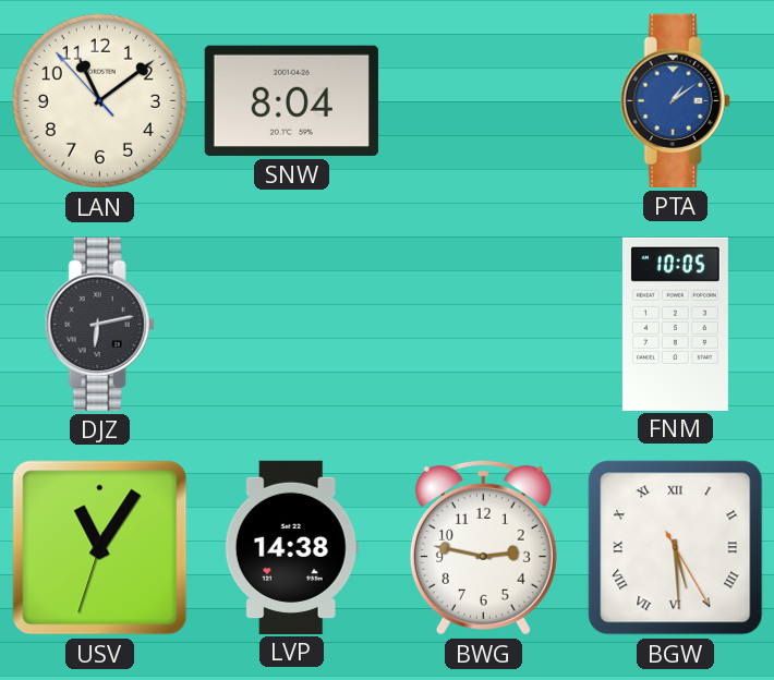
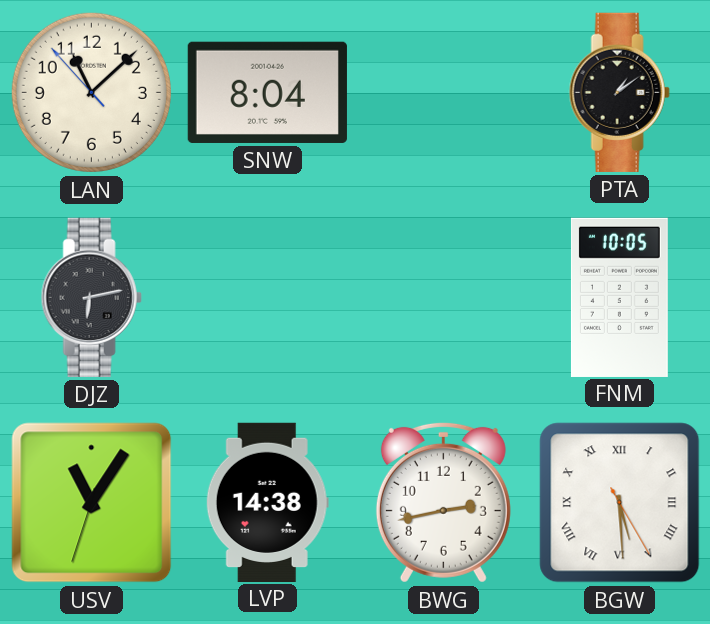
LAN: 11:08 -> 11:07
PTA dial: blue -> black
BWG: 2:47 -> 2:43
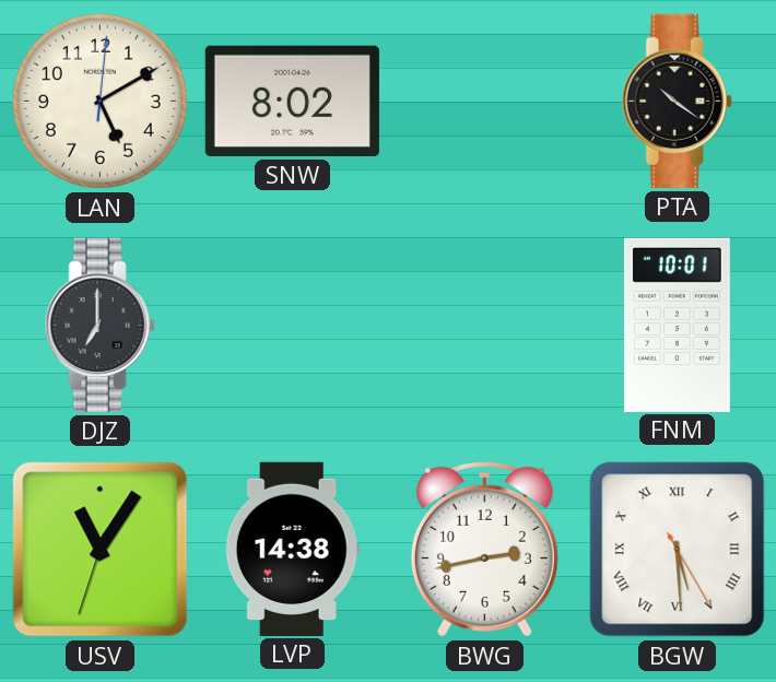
LAN: 11:07 -> 5:10
SNW: 8:04 -> 8:02
PTA: 1:09 -> 10:21
DJZ: 6:13 -> 7:00
FNM: 10:05 -> 10:01
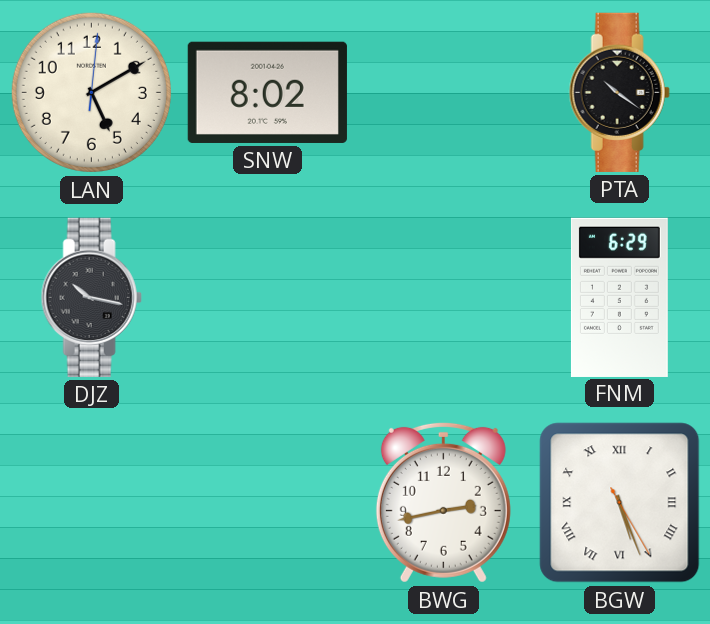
DJZ: 7:00 -> 10:17
FNM: 10:01 -> 6:29
USV: 11:05 -> none
LVP: 14:38 -> none
BGW: 5:29 -> 5:26
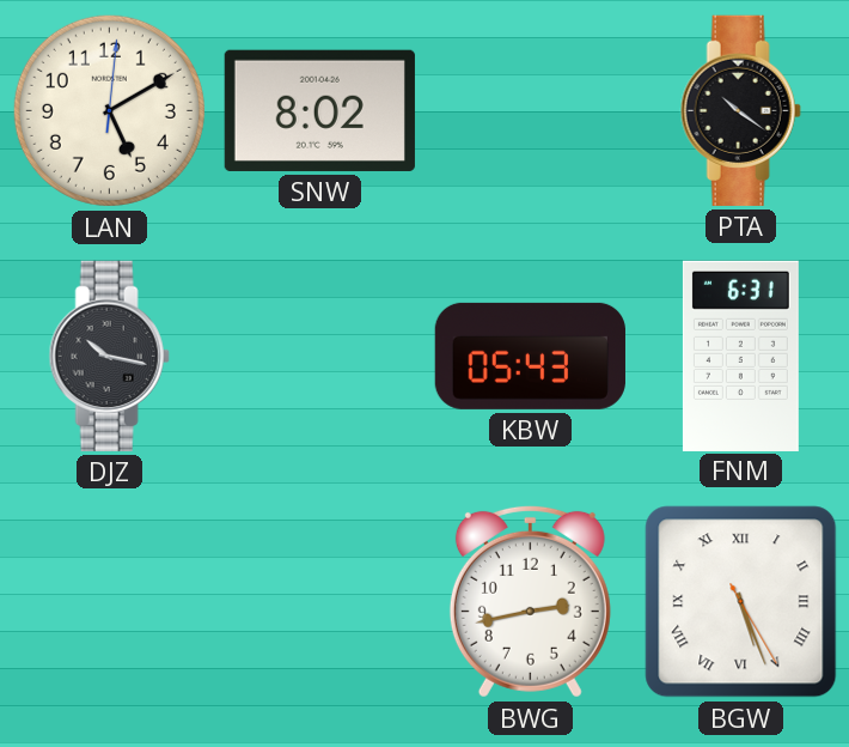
KBW: none -> 05:43
FNM: 6:29 -> 6:31
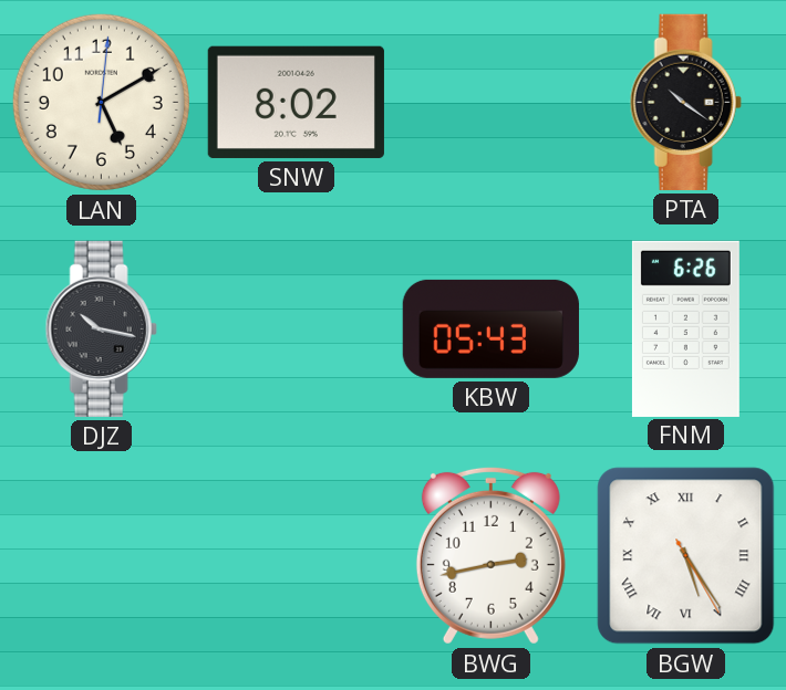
FNM: 6:31 -> 6:26
BGW: 5:26 -> 5:24
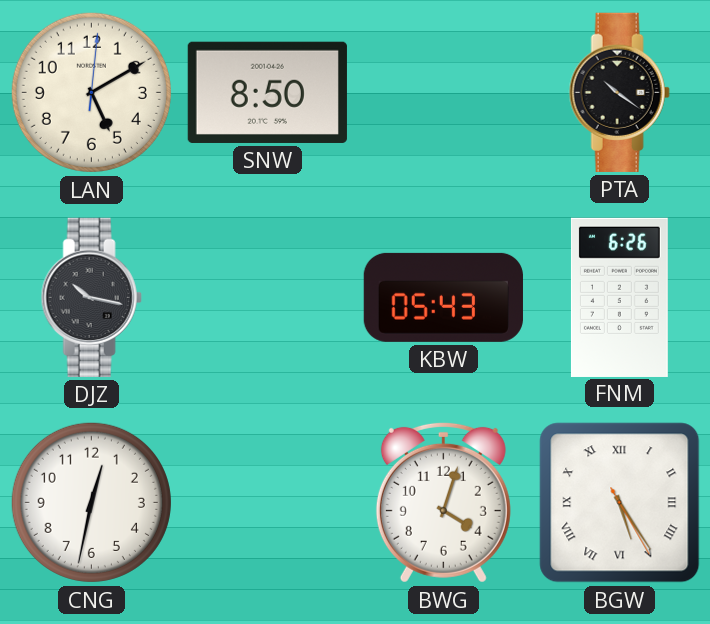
SNW: 8:02 -> 8:50
CNG: none -> 12:32
BWG: 2:43 -> 4:03
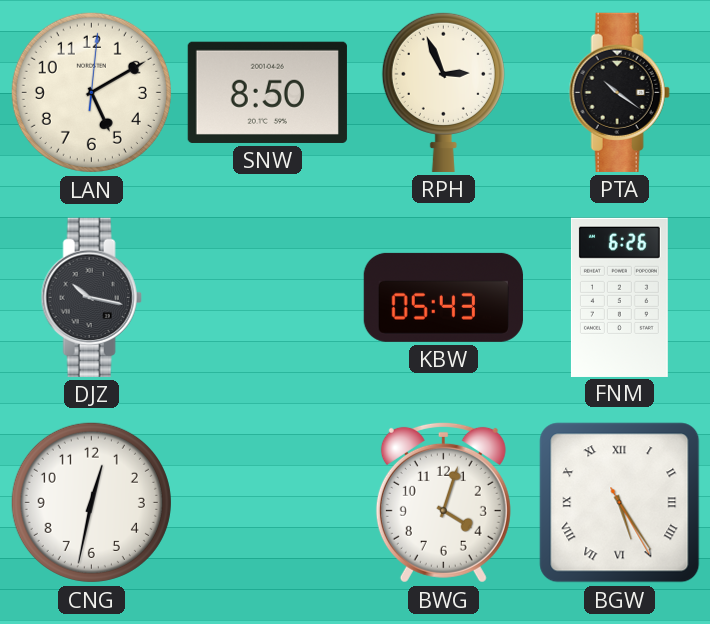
RPH: none -> 2:56
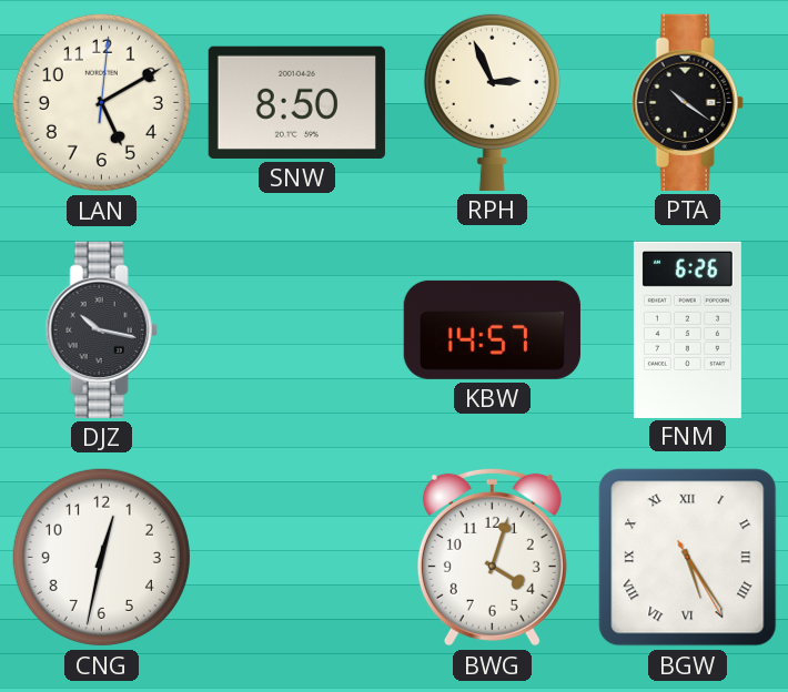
KBW: 05:43 -> 14:57
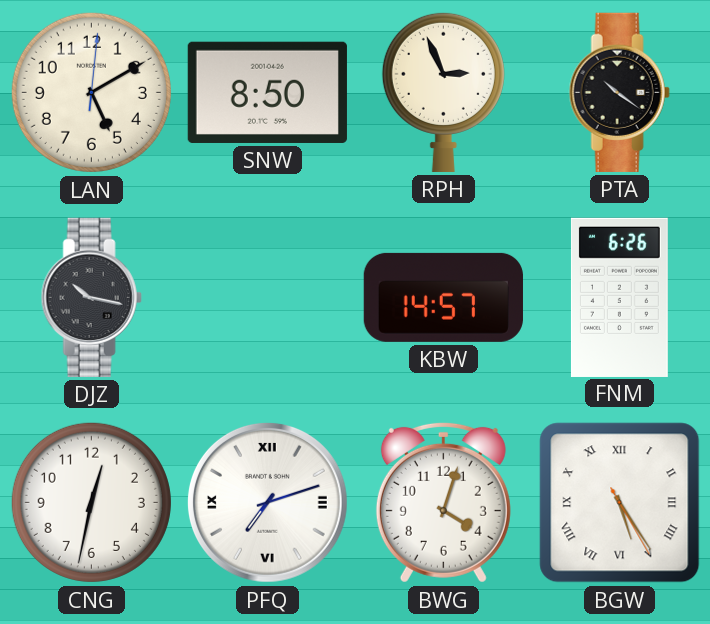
PFQ: none -> 7:12
